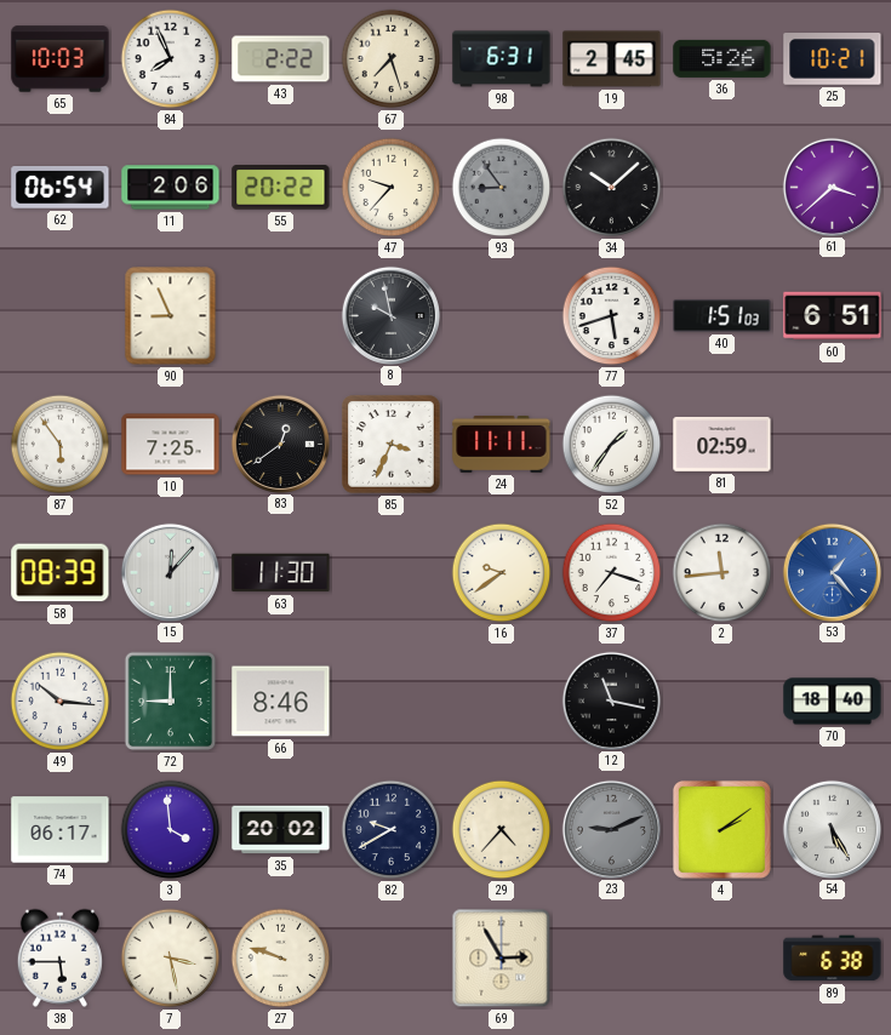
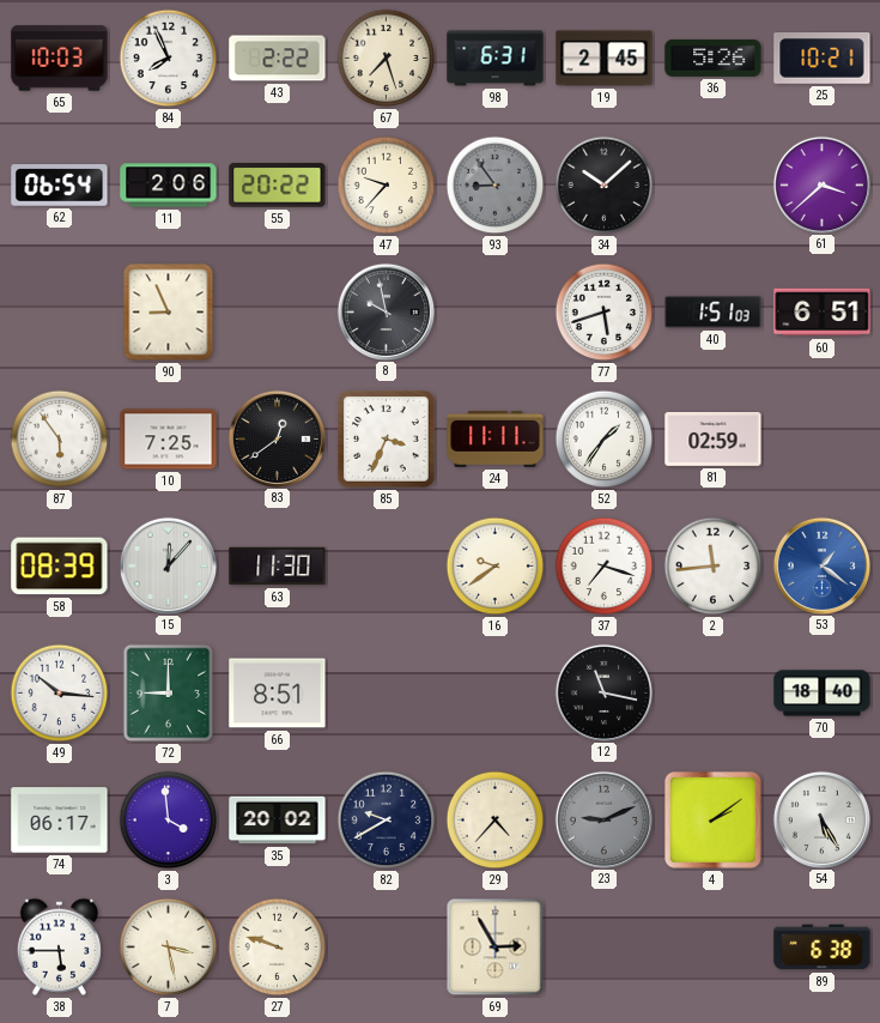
53: 1:23 -> 1:21
66: 8:46 -> 8:51
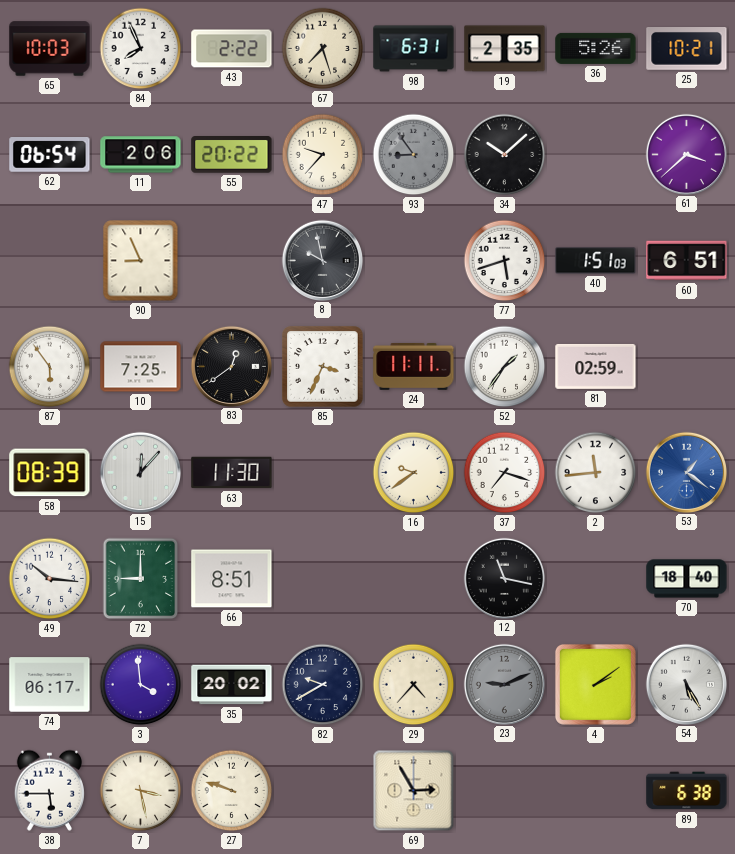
19: 2:45 -> 2:35
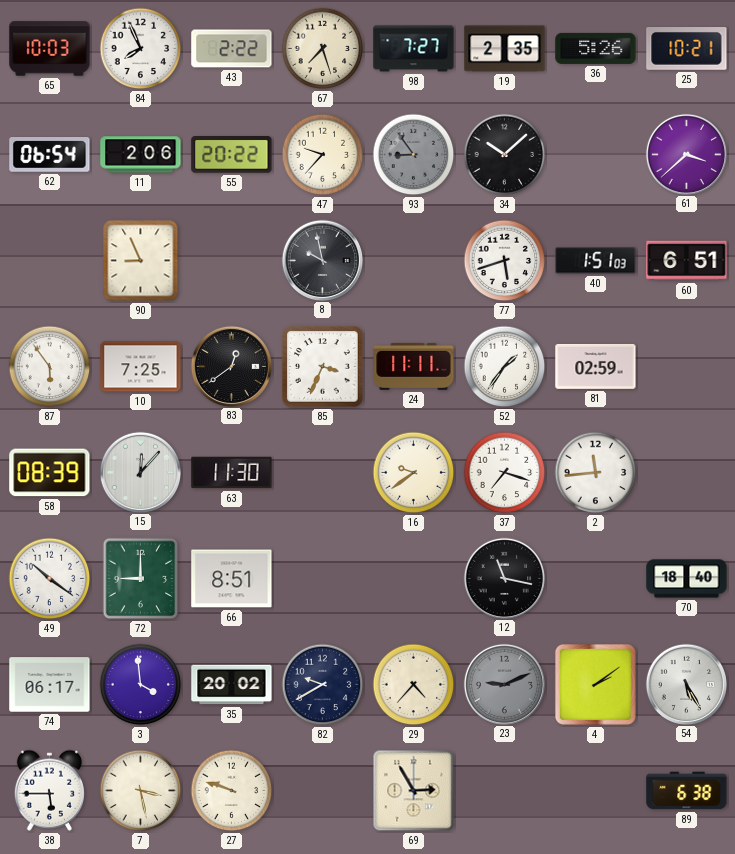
98: 6:31 -> 7:27
53: 1:21 -> none
49: 10:16 -> 10:21
